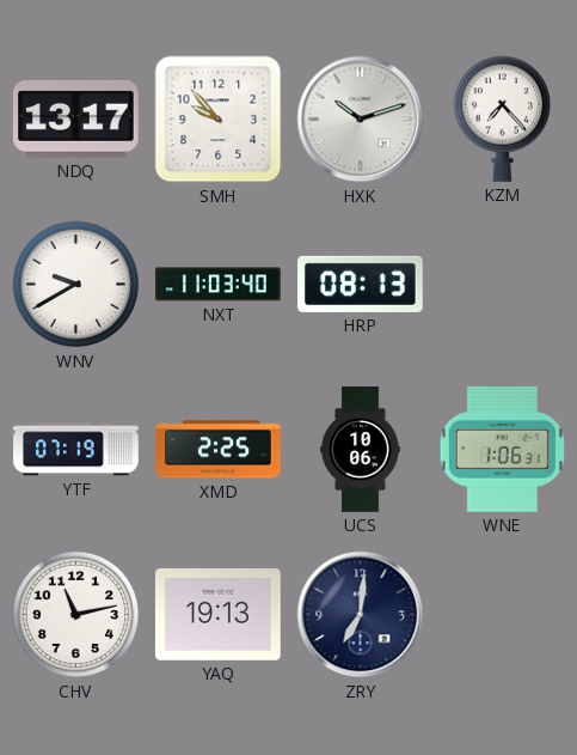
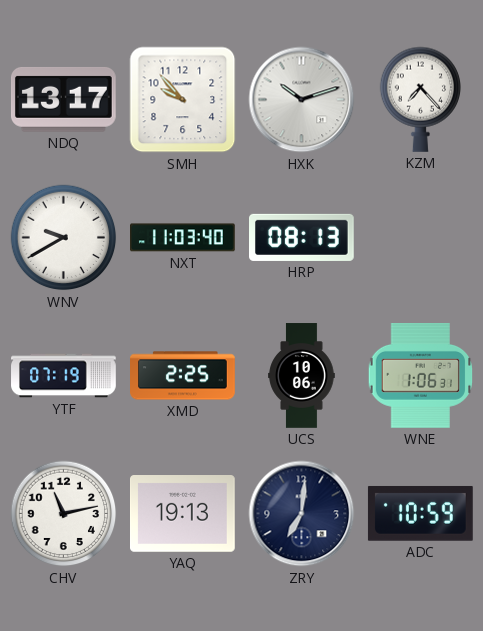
ADC: none -> 10:59
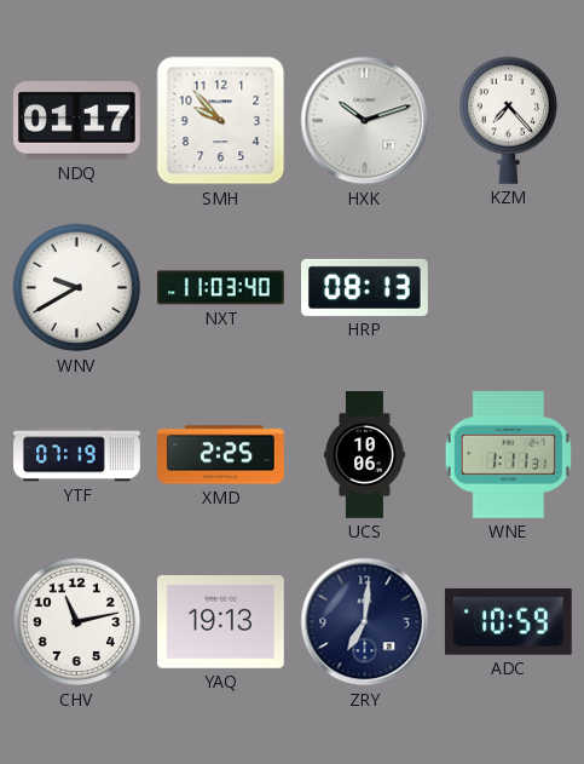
NDQ: 13:17 -> 01:17
WNE: 1:06 -> 1:11
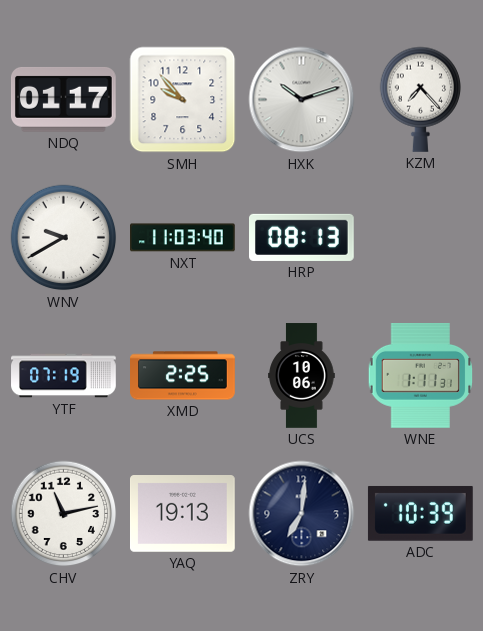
ADC: 10:59 -> 10:39
